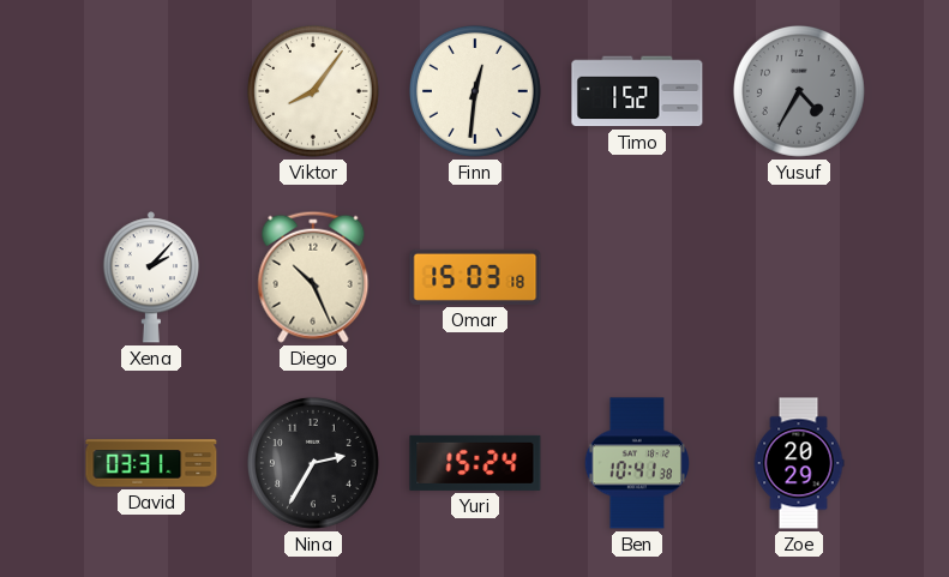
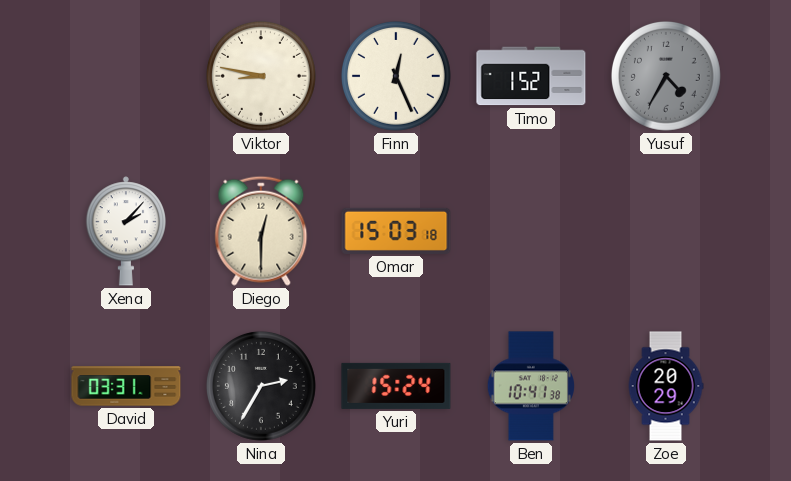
Viktor: 8:06 -> 8:47
Finn: 12:31 -> 12:26
Diego: 10:26 -> 12:30
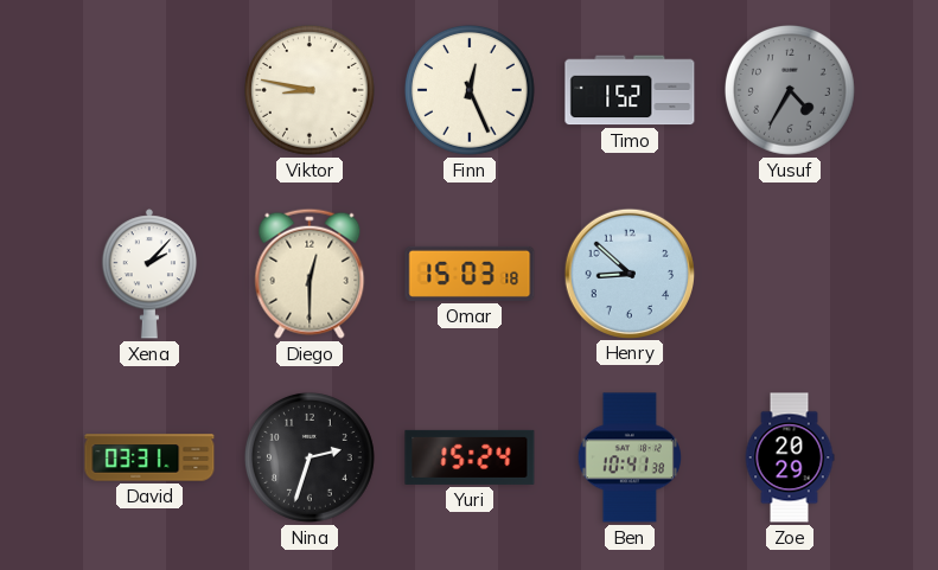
Henry: none -> 8:52
Nina: 2:35 -> 2:33
